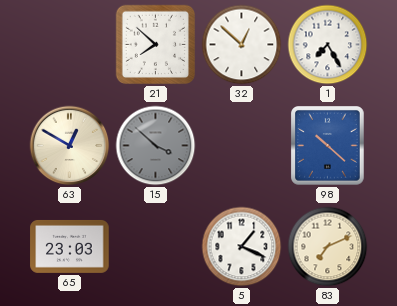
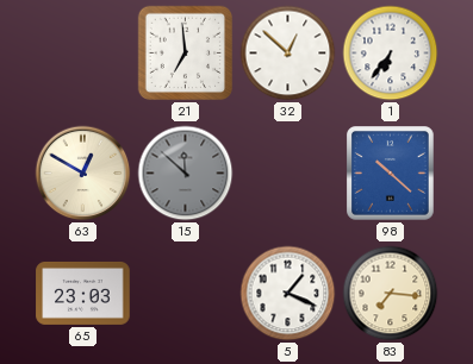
21: 7:52 -> 6:59
1: 7:25 -> 6:36
15: 3:52 -> 11:52
83: 7:11 -> 7:16
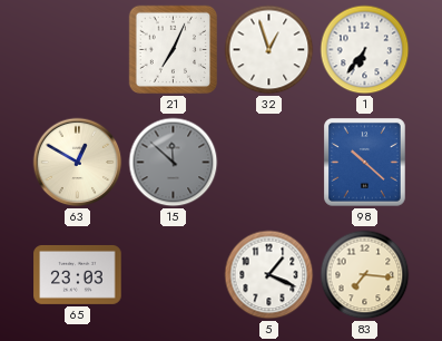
21: 6:59 -> 7:04
32: 12:52 -> 12:57
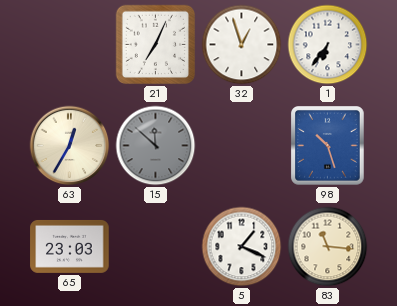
63: 12:50 -> 12:35
98: 10:22 -> 10:27
83: 7:16 -> 11:16
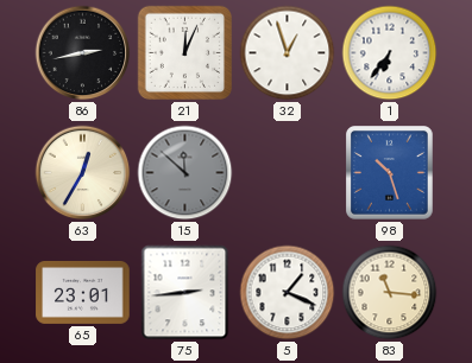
86: none -> 2:43
21: 7:04 -> 12:04
65: 23:03 -> 23:01
75: none -> 2:44
